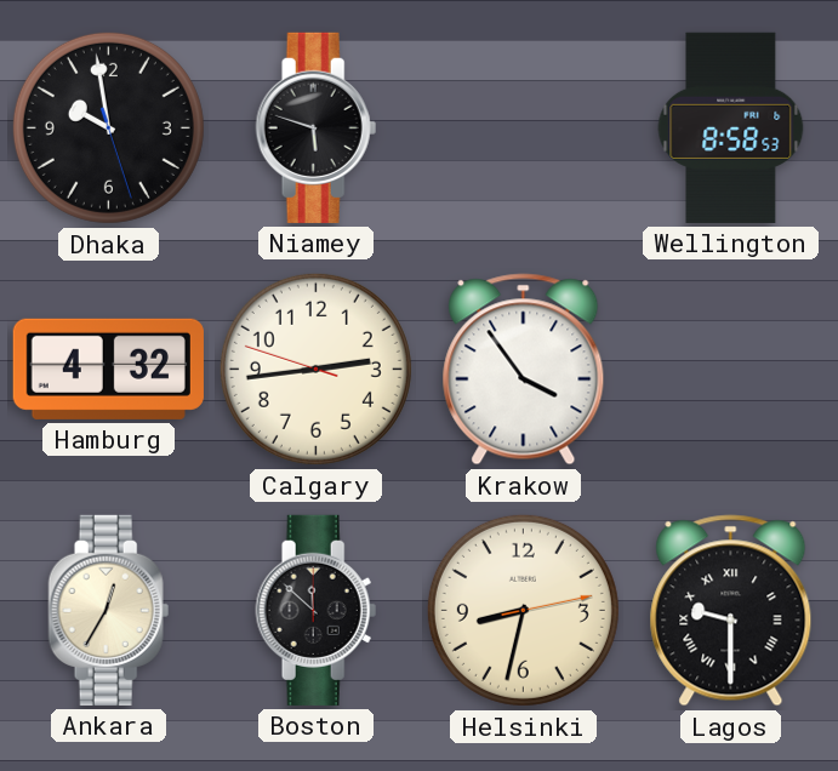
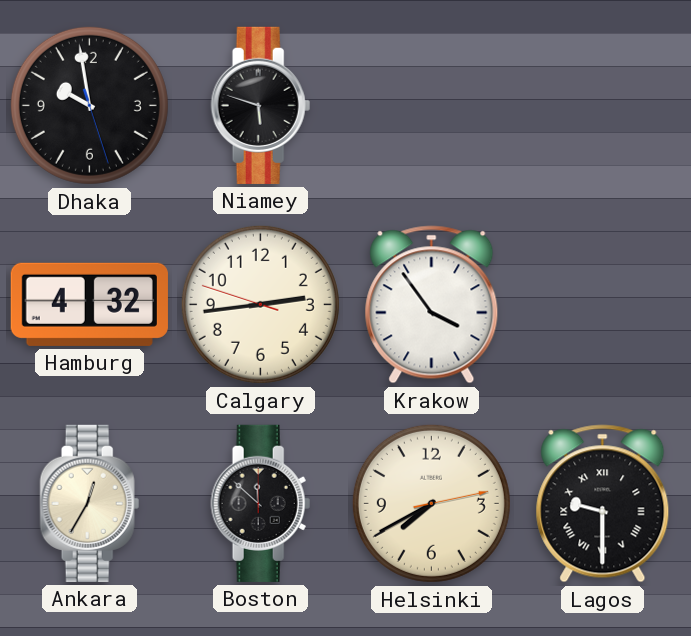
Wellington: 8:58 -> none
Helsinki: 8:32 -> 7:40
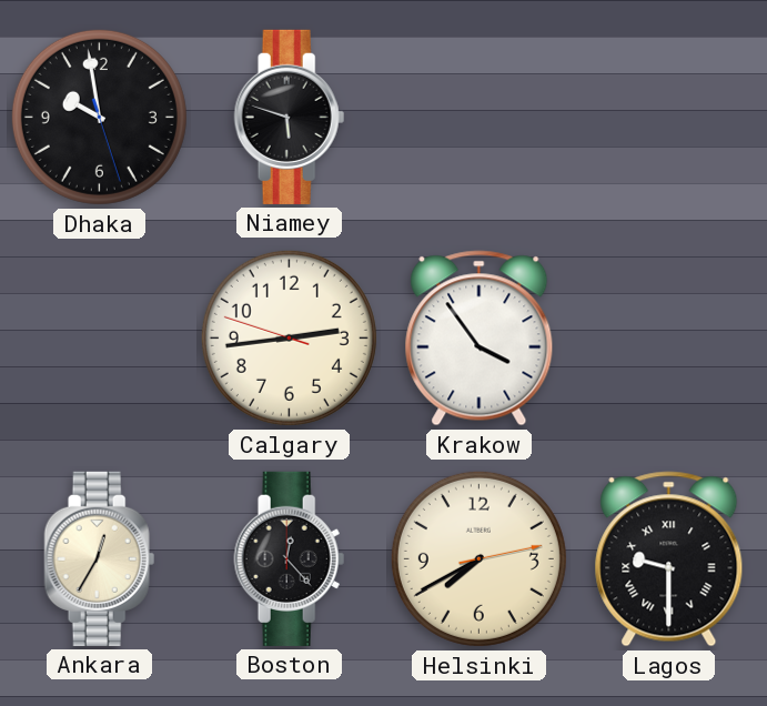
Hamburg: 4:32 -> none
Boston: 11:52 -> 12:23
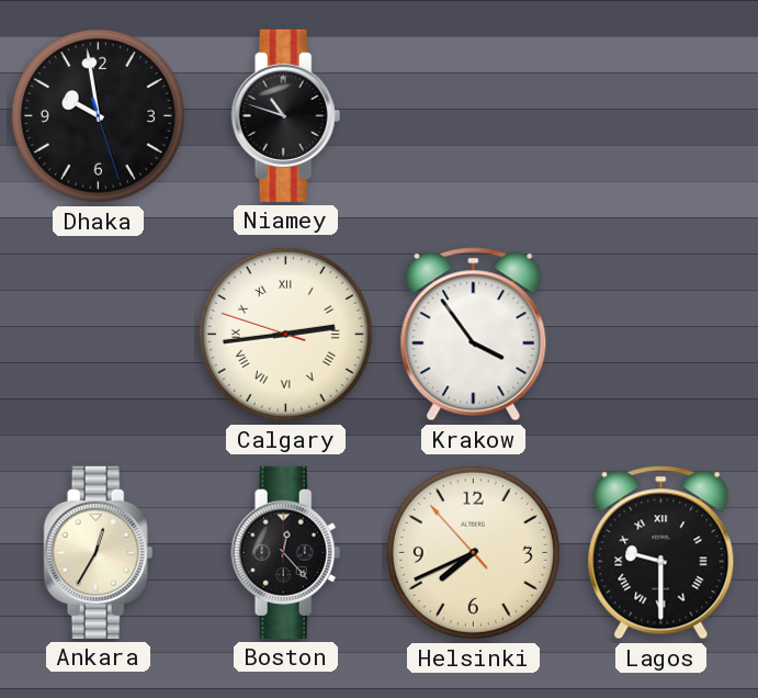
Niamey: 5:48 -> 10:48
Calgary numerals: Arabic -> Roman
Helsinki: 7:40:13 -> 7:40:53
